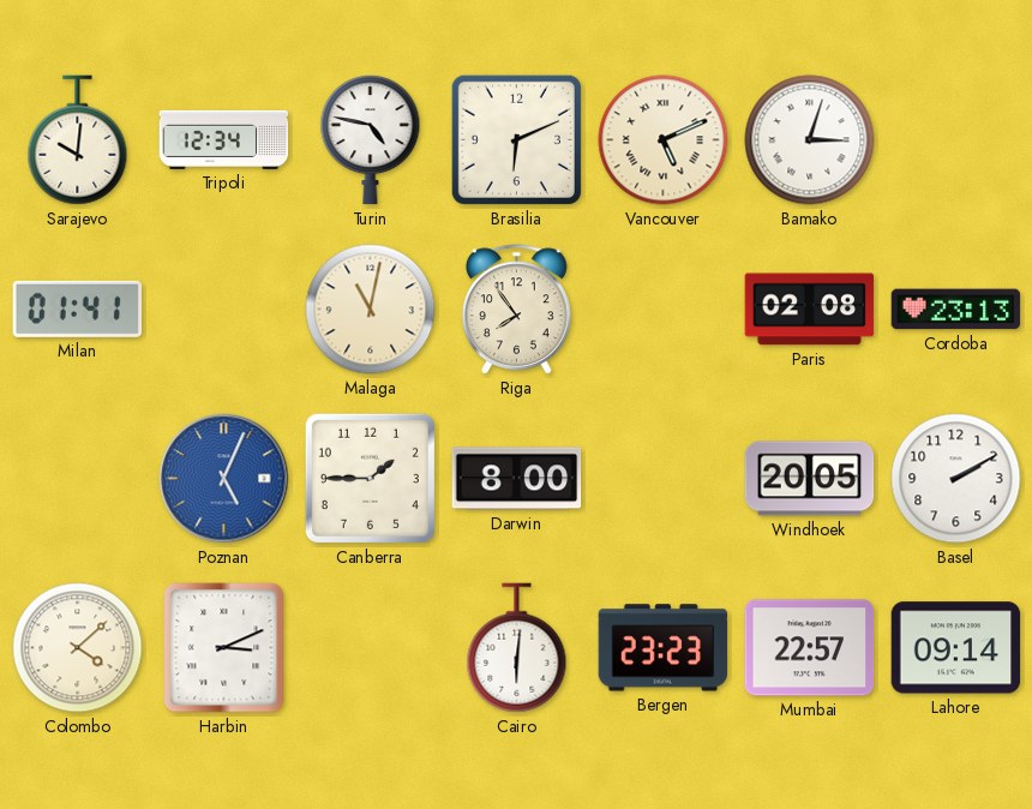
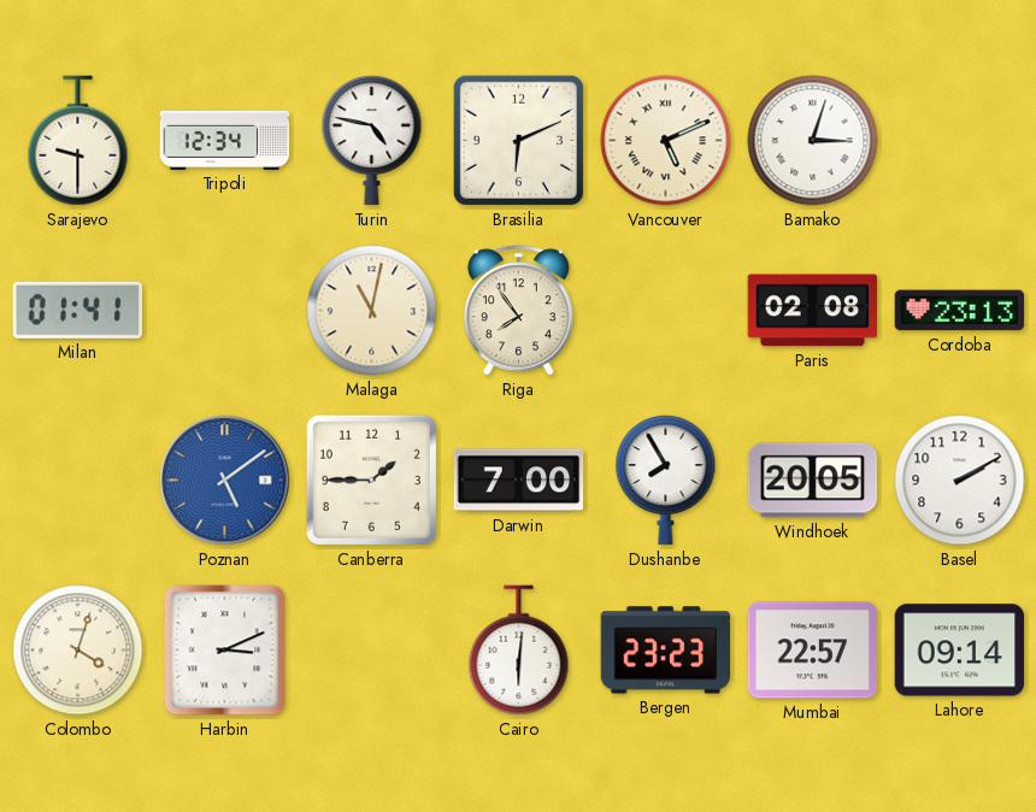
Sarajevo: 10:01 -> 9:30
Poznan: 5:04 -> 5:09
Darwin: 8:00 -> 7:00
Dushanbe: none -> 7:55
Colombo: 4:08 -> 4:03
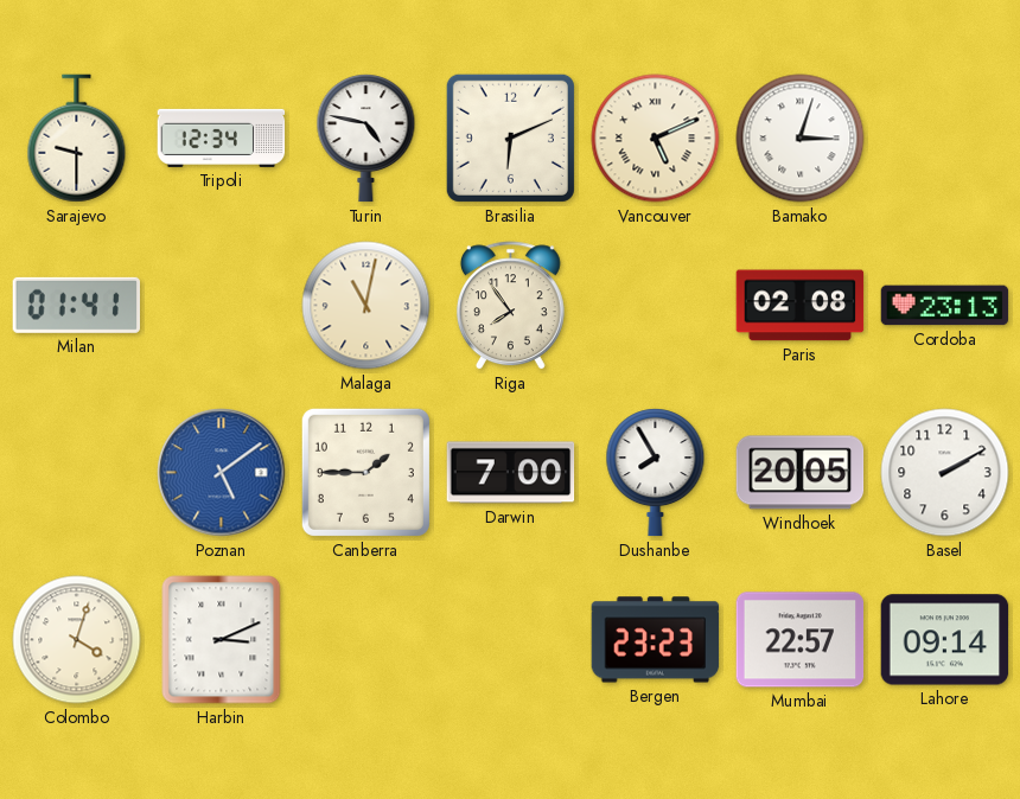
Cairo: 6:01 -> none
